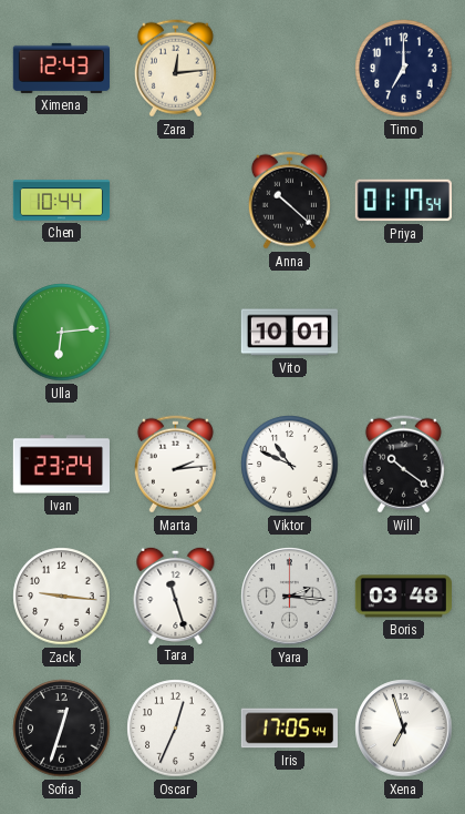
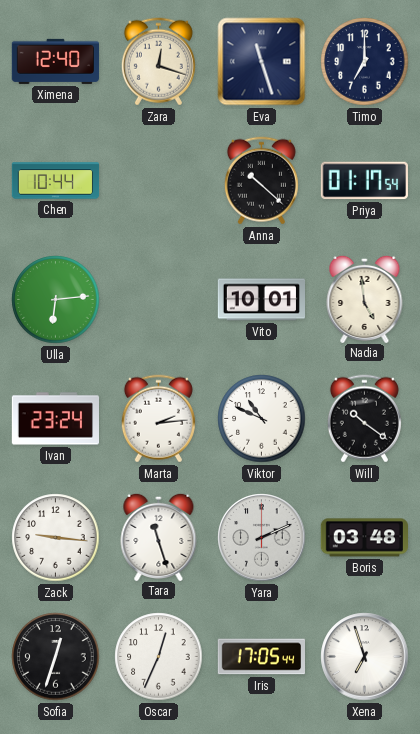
Ximena: 12:43 -> 12:40
Zara: 12:14 -> 12:18
Eva: none -> 11:27
Nadia: none -> 4:59
Yara: 2:16 -> 2:11
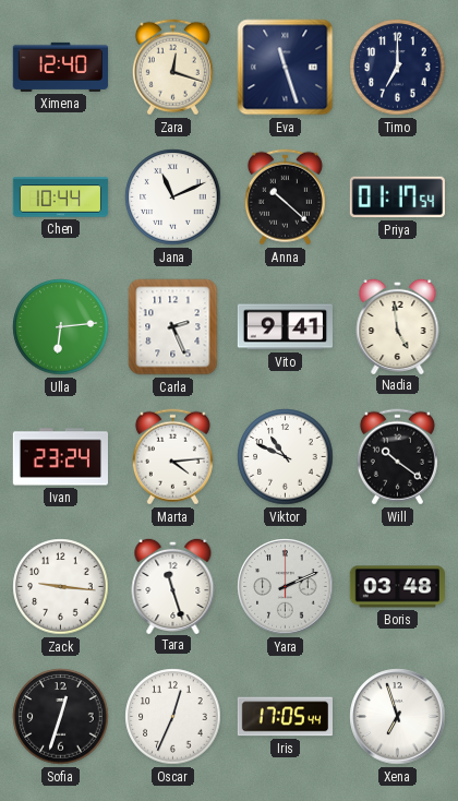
Jana: none -> 11:11
Carla: none -> 2:26
Vito: 10:01 -> 9:41
Marta: 2:14 -> 4:14
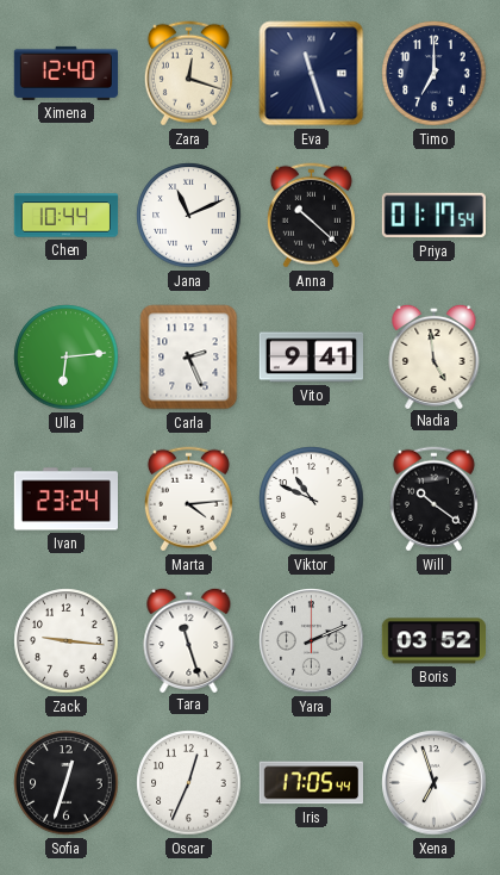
Boris: 03:48 -> 03:52
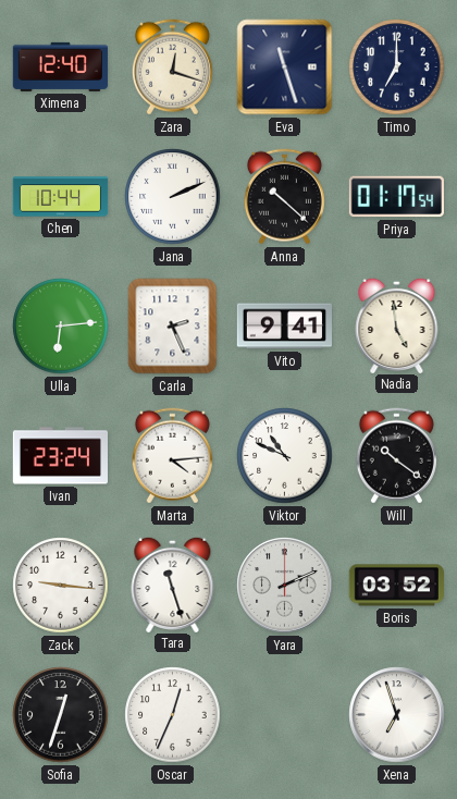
Jana: 11:11 -> 2:11
Iris: 17:05 -> none
